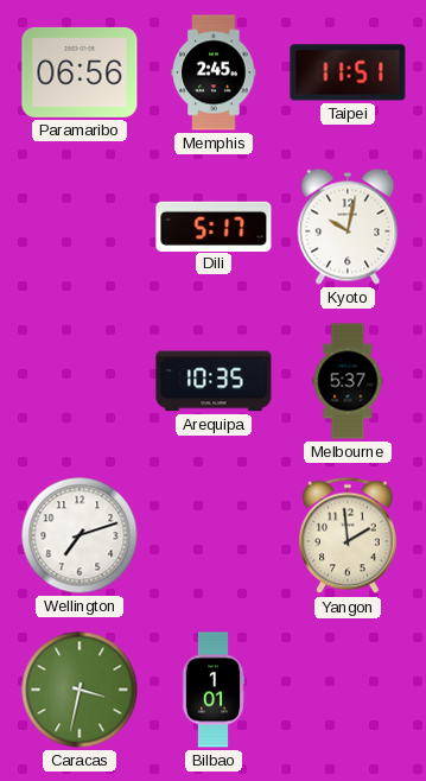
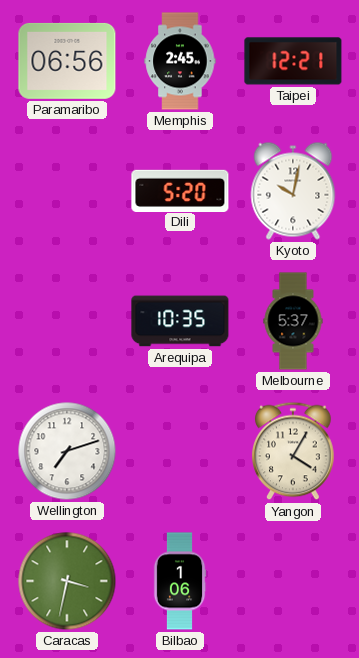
Taipei: 11:51 -> 12:21
Dili: 5:17 -> 5:20
Yangon: 1:59 -> 4:05
Bilbao: 1:01 -> 1:06
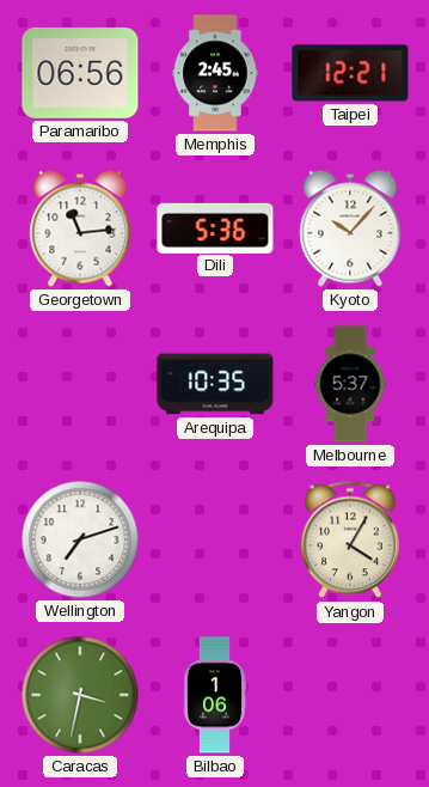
Georgetown: none -> 11:14
Dili: 5:20 -> 5:36
Kyoto: 10:02 -> 10:07
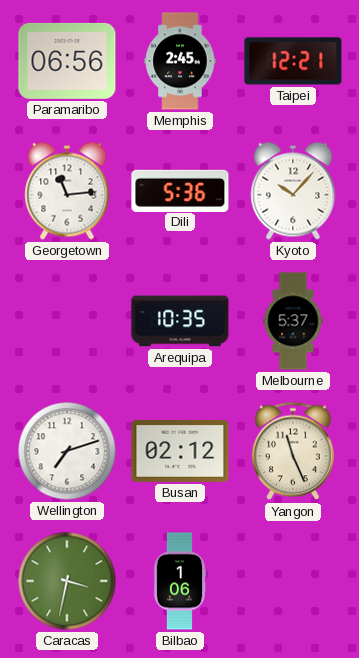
Busan: none -> 02:12
Yangon: 4:05 -> 11:26
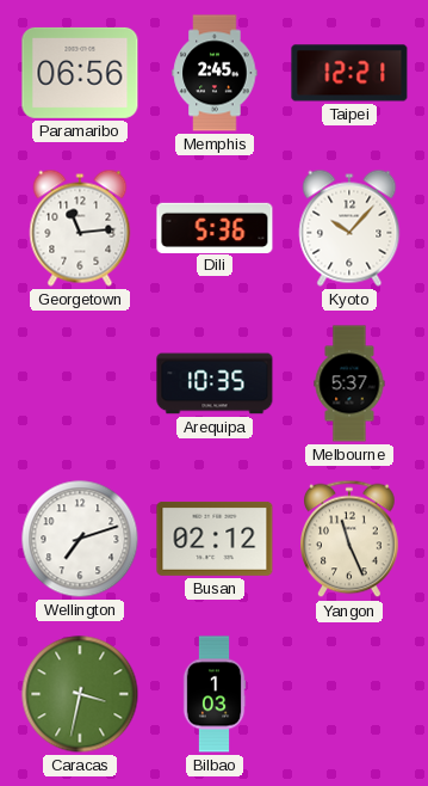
Bilbao: 1:06 -> 1:03
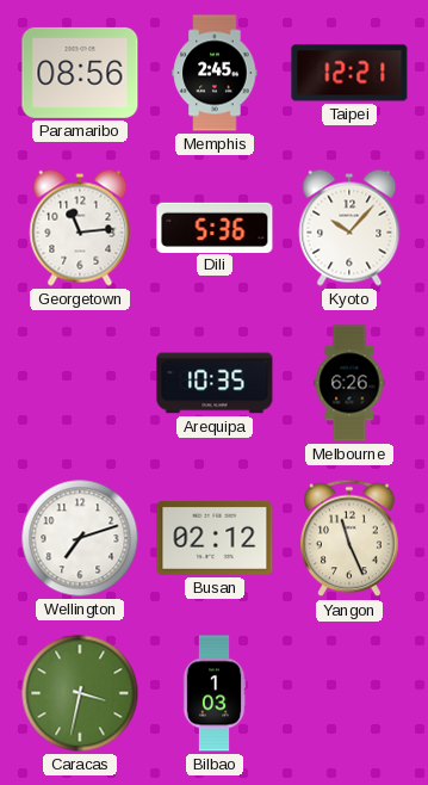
Paramaribo: 06:56 -> 08:56
Melbourne: 5:37 -> 6:26
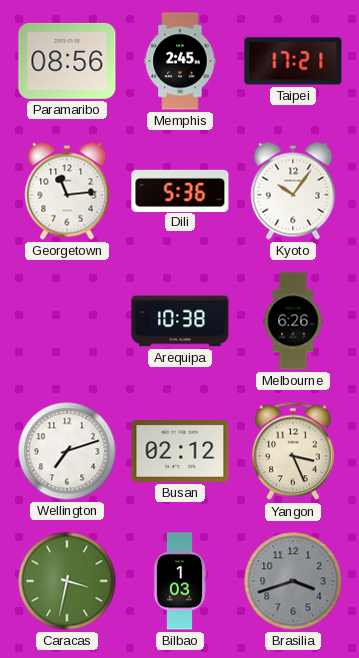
Taipei: 12:21 -> 17:21
Kyoto: 10:07 -> 10:06
Arequipa: 10:35 -> 10:38
Yangon: 11:26 -> 3:26
Brasilia: none -> 3:42
